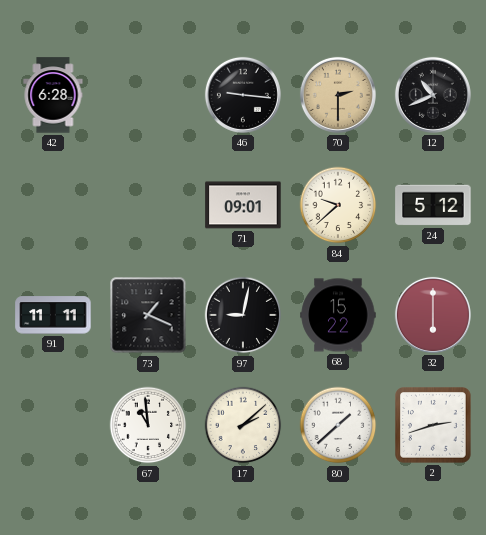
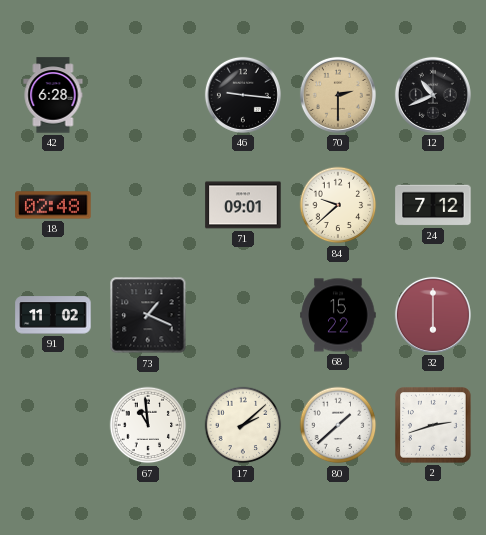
18: none -> 02:48
24: 5:12 -> 7:12
91: 11:11 -> 11:02
97: 9:02 -> none
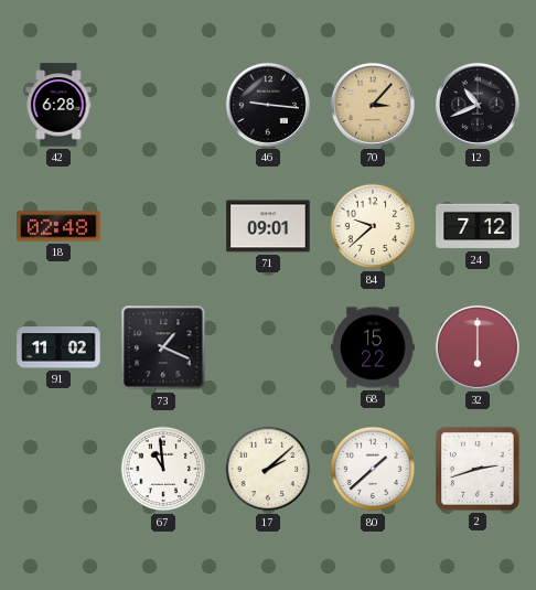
70: 2:30 -> 3:07
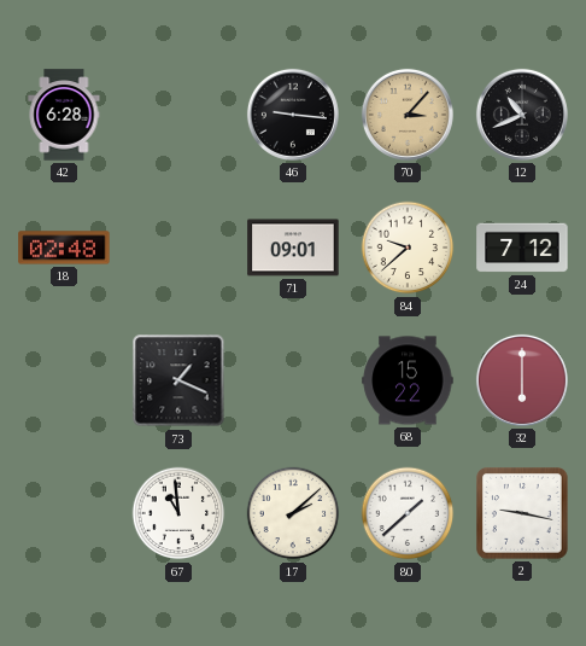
91: 11:02 -> none
2: 2:42 -> 9:17
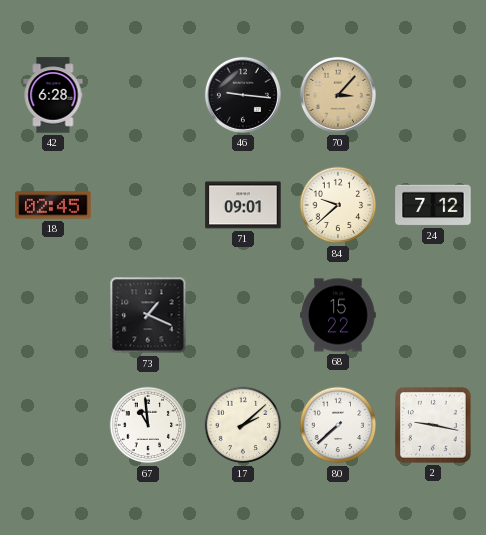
12: 10:41 -> none
18: 02:48 -> 02:45
32: 6:00 -> none
80: 1:38 -> 7:38
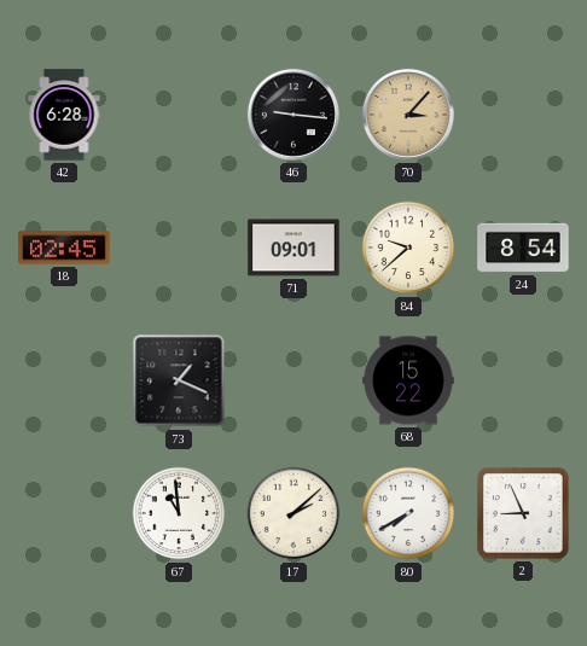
24: 7:12 -> 8:54
80: 7:38 -> 7:40
2: 9:17 -> 8:56
